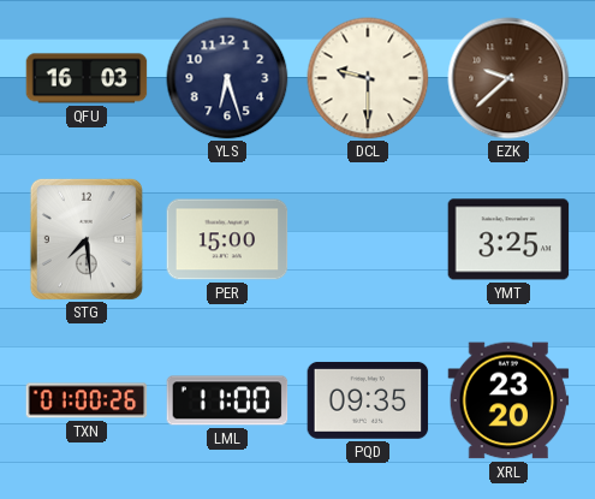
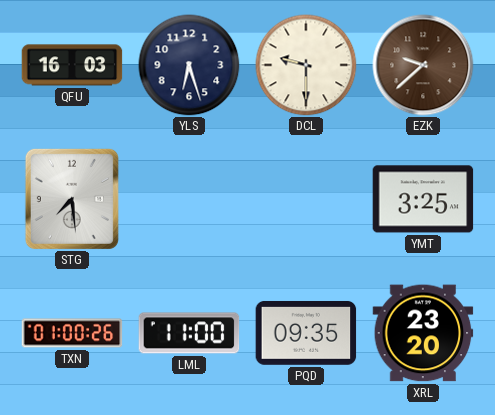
PER: 15:00 -> none
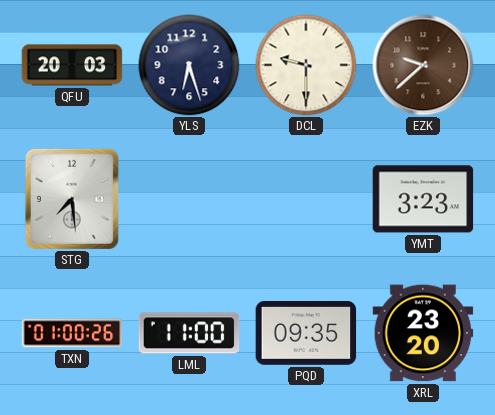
QFU: 16:03 -> 20:03
YMT: 3:25 -> 3:23
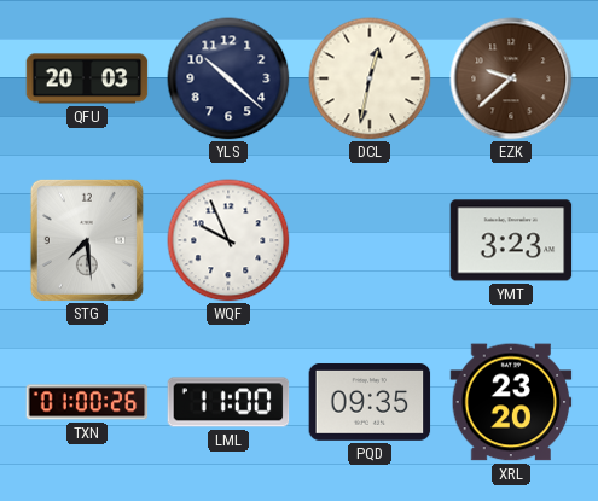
YLS: 6:27 -> 10:22
DCL: 9:30 -> 12:32
WQF: none -> 9:56
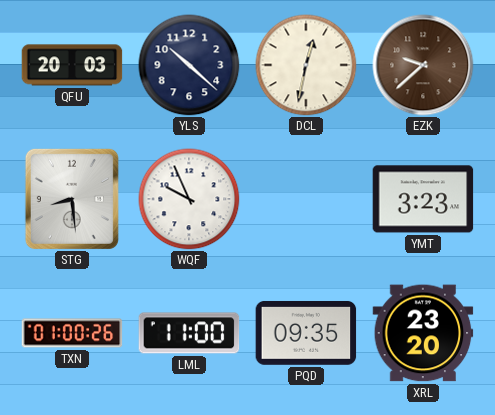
STG: 7:29 -> 8:29
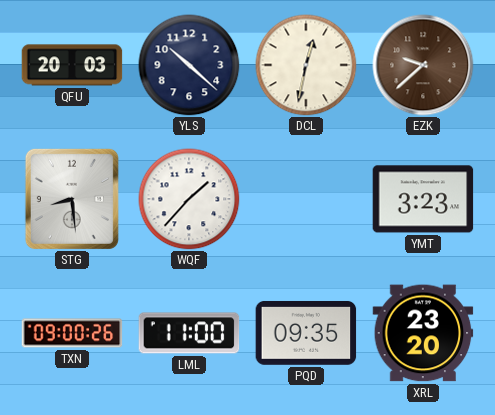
WQF: 9:56 -> 1:37
TXN: 01:00 -> 09:00
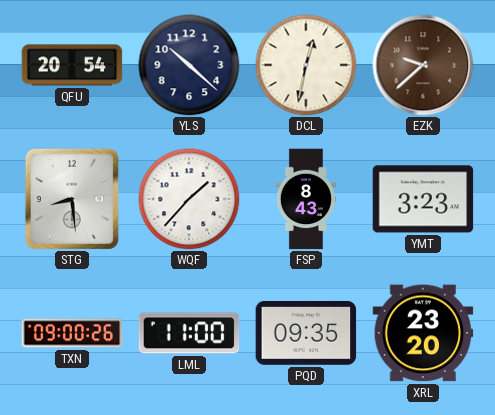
QFU: 20:03 -> 20:54
FSP: none -> 8:43
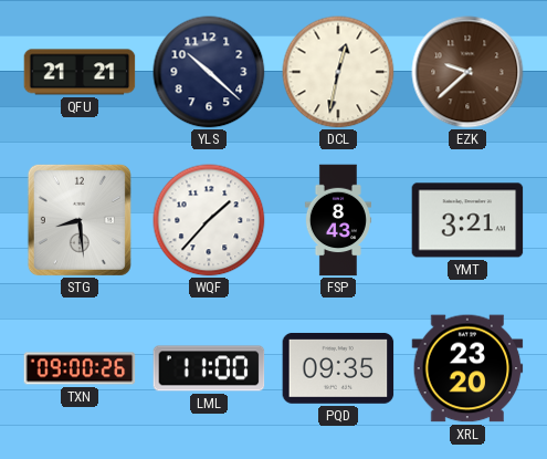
QFU: 20:54 -> 21:21
YMT: 3:23 -> 3:21
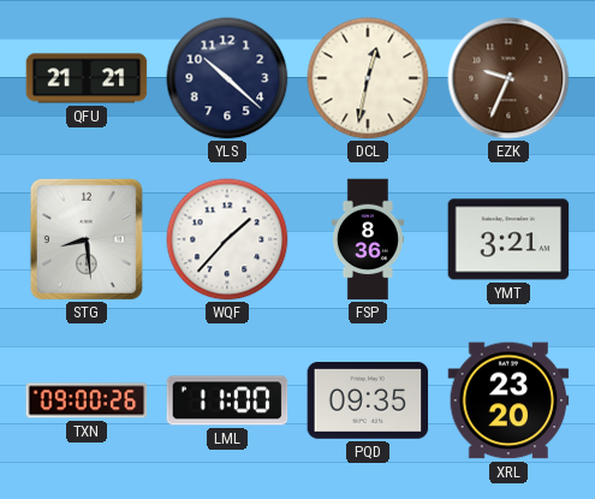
EZK: 9:38 -> 9:34
FSP: 8:43 -> 8:36
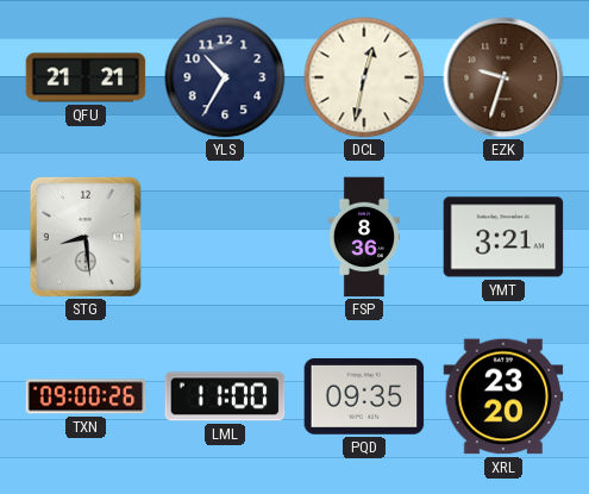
YLS: 10:22 -> 10:35
EZK: 9:34 -> 9:33
WQF: 1:37 -> none
